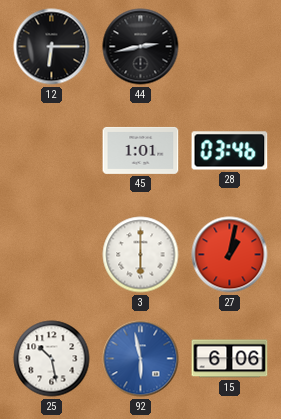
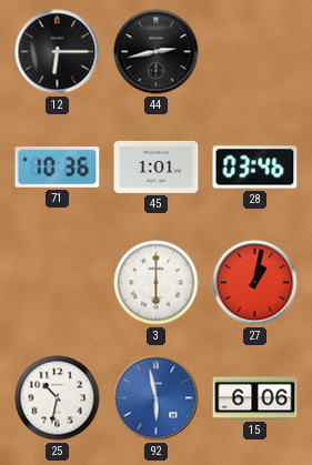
71: none -> 10:36
25: 10:28 -> 10:32
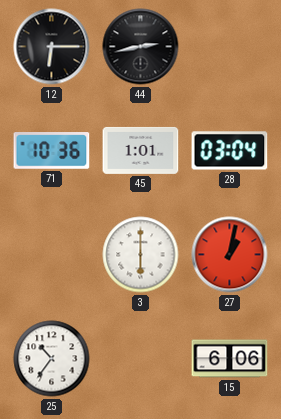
28: 03:46 -> 03:04
25: 10:32 -> 10:36
92: 5:58 -> none
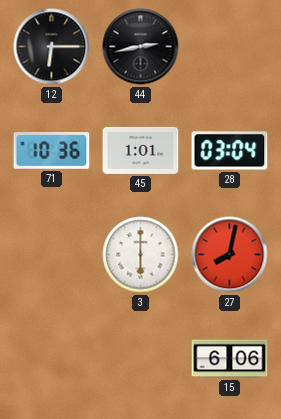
27: 1:02 -> 8:02
25: 10:36 -> none
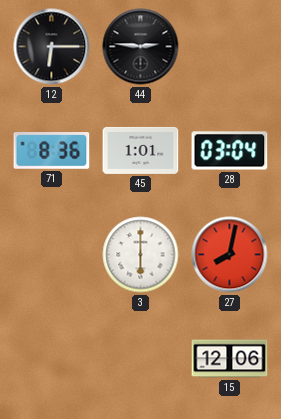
44: 2:43 -> 2:46
71: 10:36 -> 8:36
15: 6:06 -> 12:06
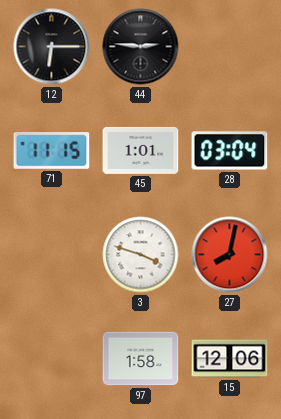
71: 8:36 -> 11:15
3: 6:00 -> 3:48
97: none -> 1:58
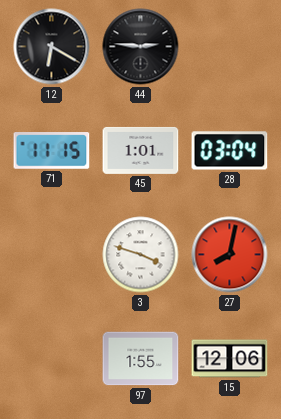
12: 6:15 -> 6:20
97: 1:58 -> 1:55
